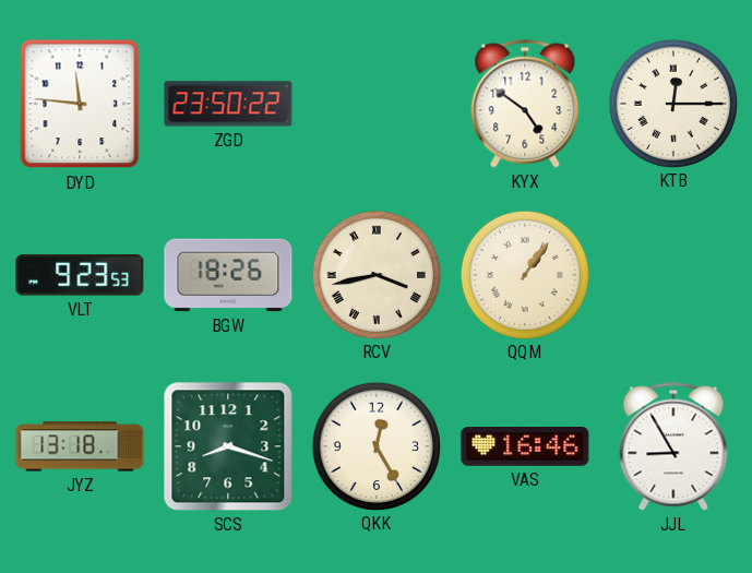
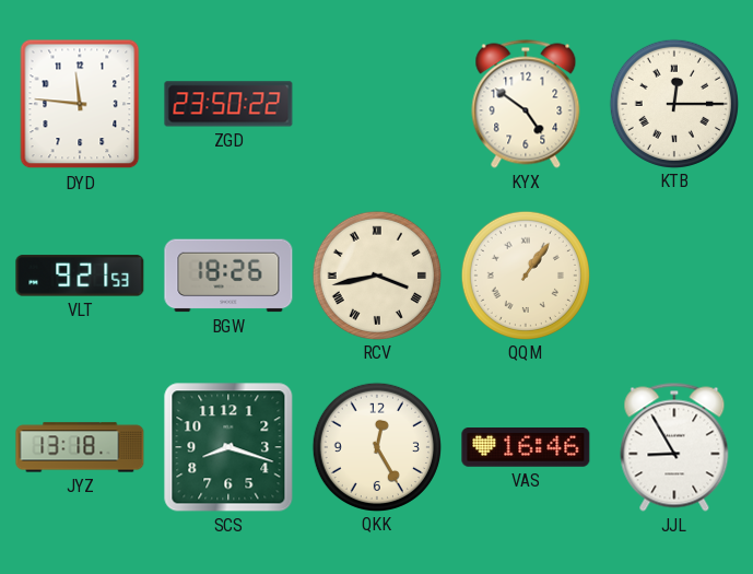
VLT: 9:23 -> 9:21
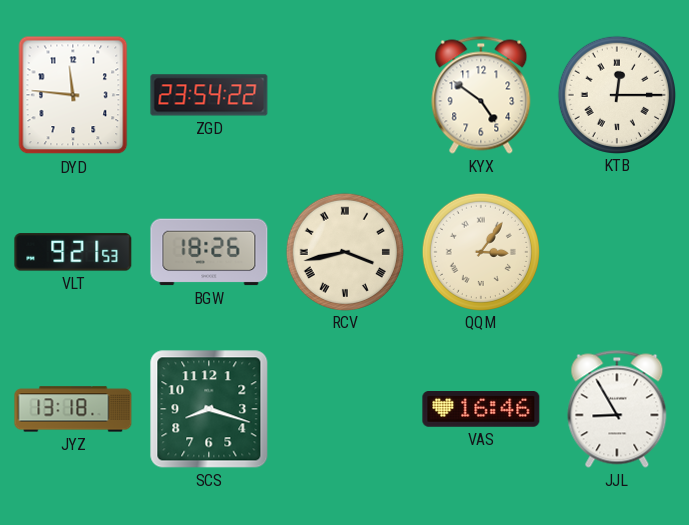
ZGD: 23:50 -> 23:54
QQM: 1:06 -> 3:06
QKK: 12:25 -> none
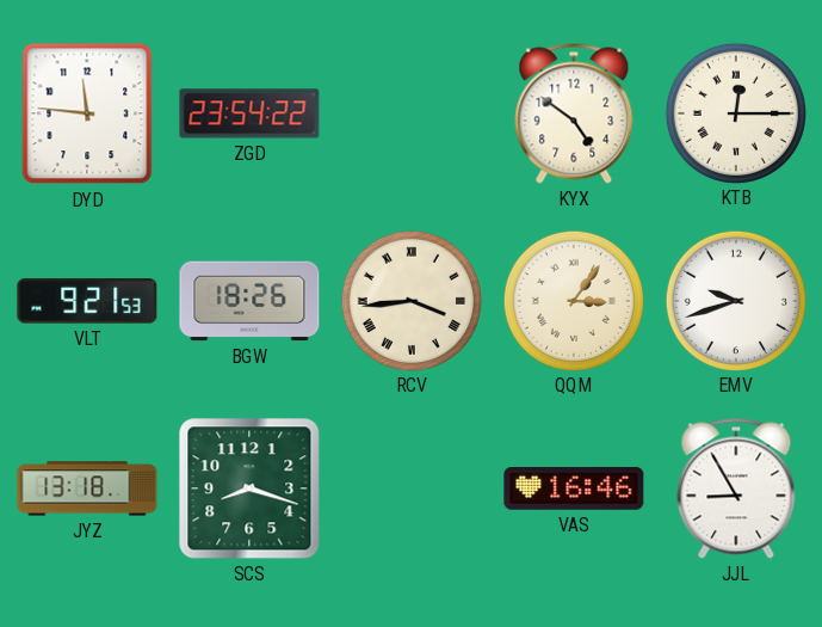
RCV: 3:43 -> 3:44
EMV: none -> 9:42
